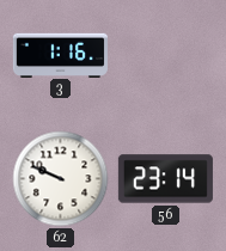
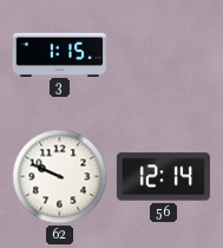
3: 1:16 -> 1:15
56: 23:14 -> 12:14
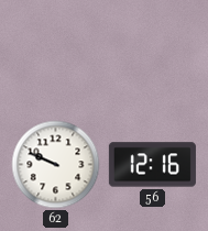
3: 1:15 -> none
56: 12:14 -> 12:16
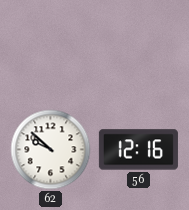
62: 9:49 -> 9:52
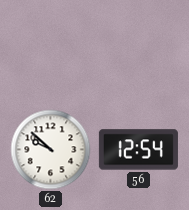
56: 12:16 -> 12:54
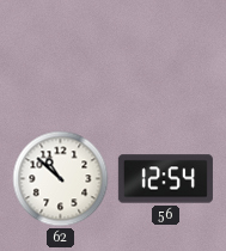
62: 9:52 -> 10:52
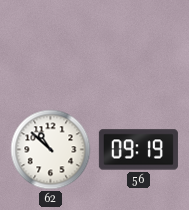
56: 12:54 -> 09:19
